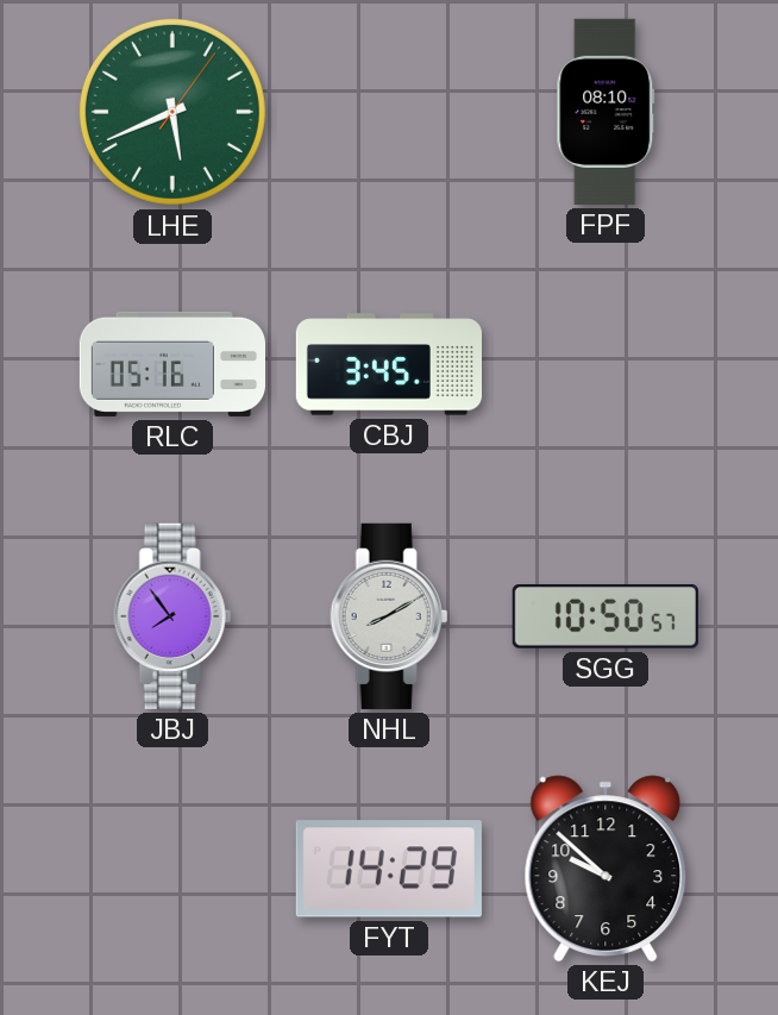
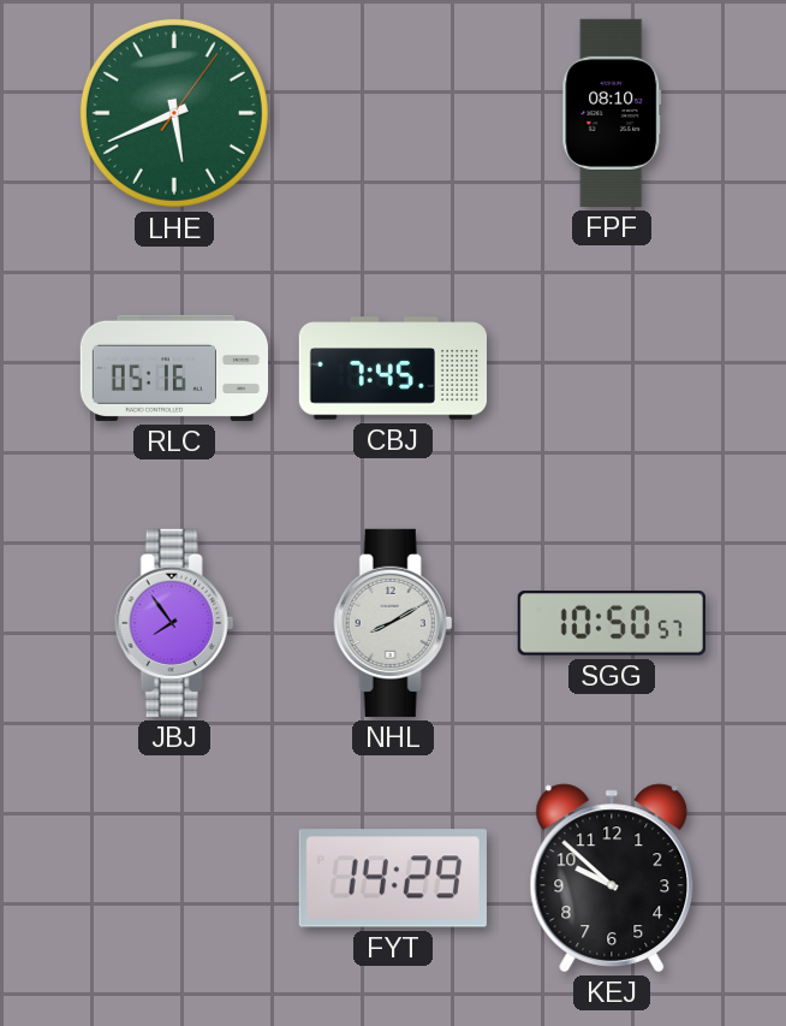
CBJ: 3:45 -> 7:45
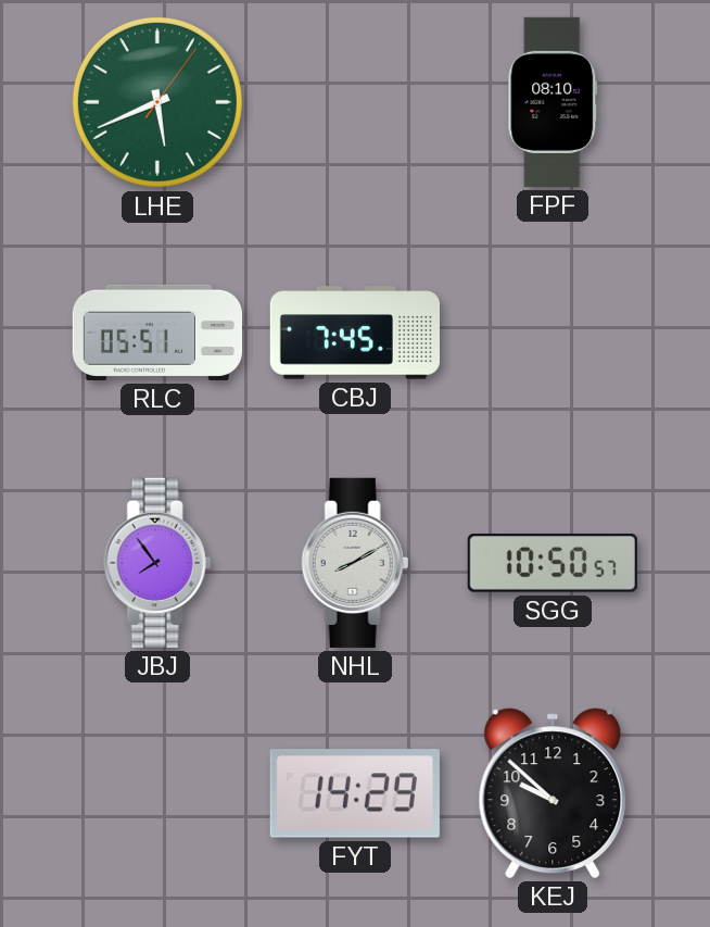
RLC: 05:16 -> 05:51
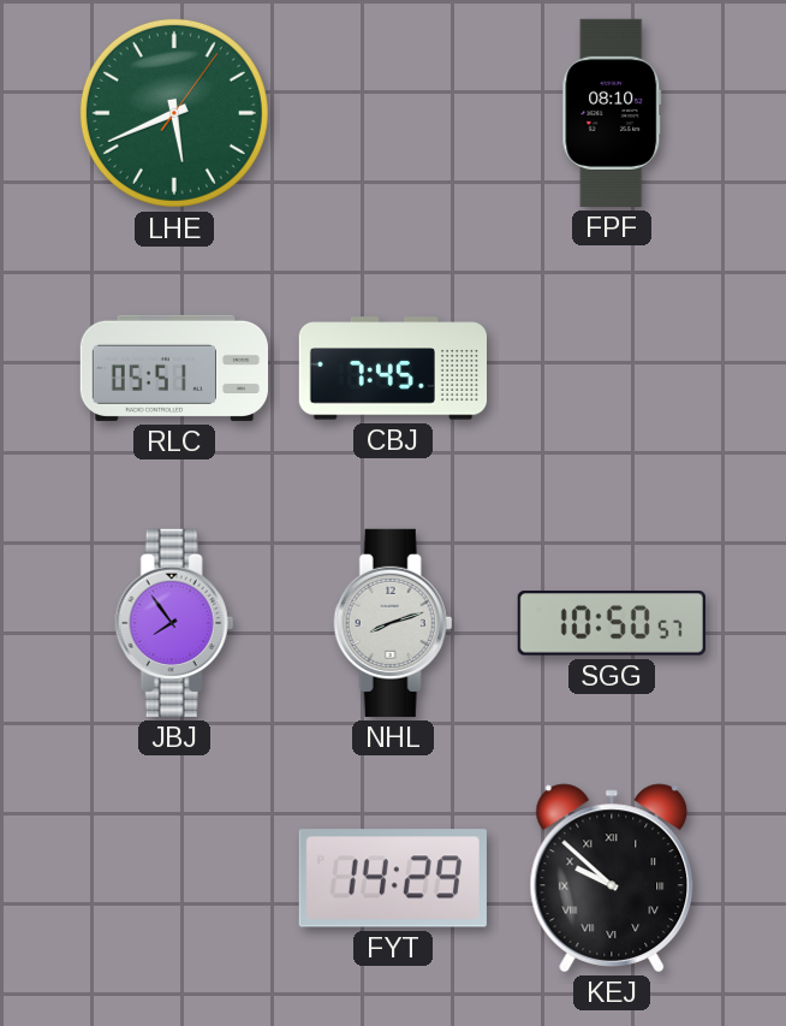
NHL: 8:10 -> 8:12
KEJ numerals: Arabic -> Roman
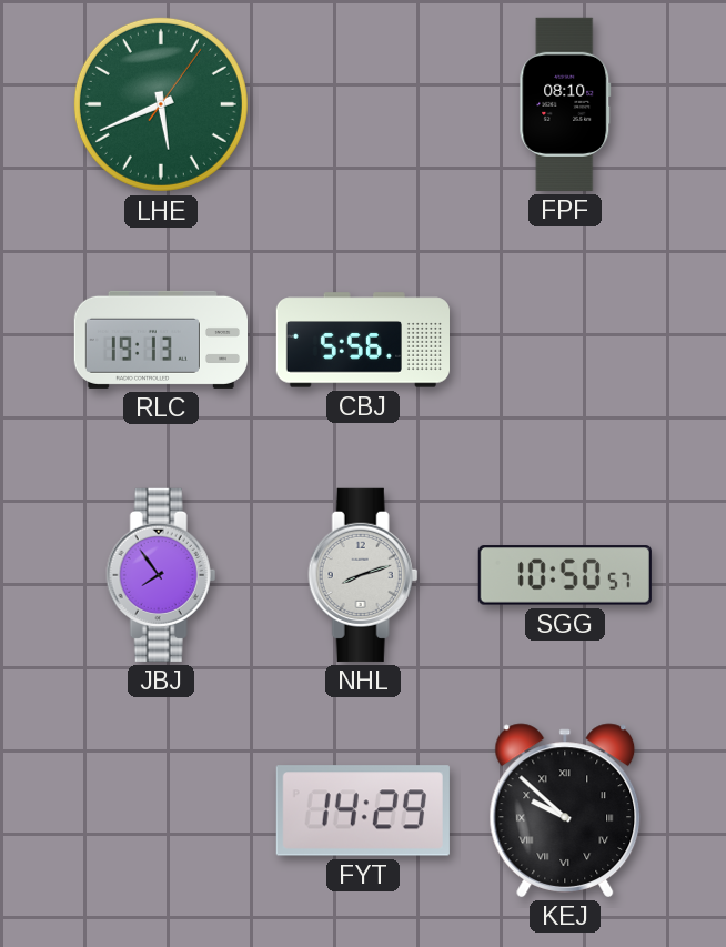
RLC: 05:51 -> 19:13
CBJ: 7:45 -> 5:56
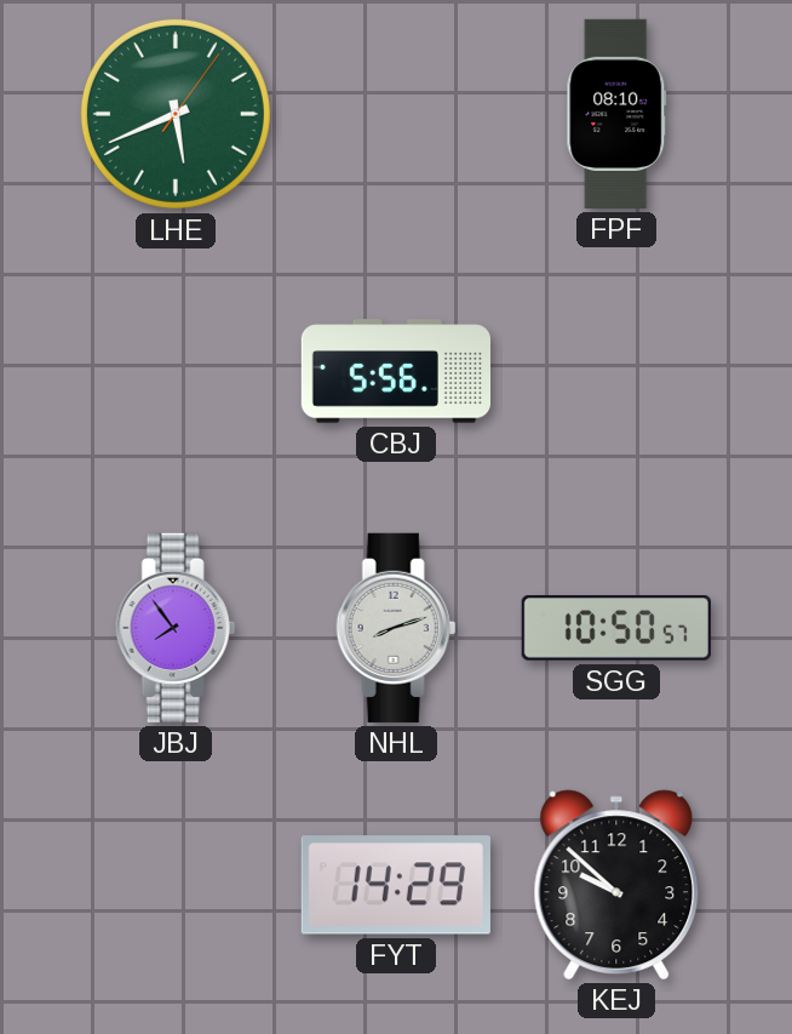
RLC: 19:13 -> none
KEJ numerals: Roman -> Arabic
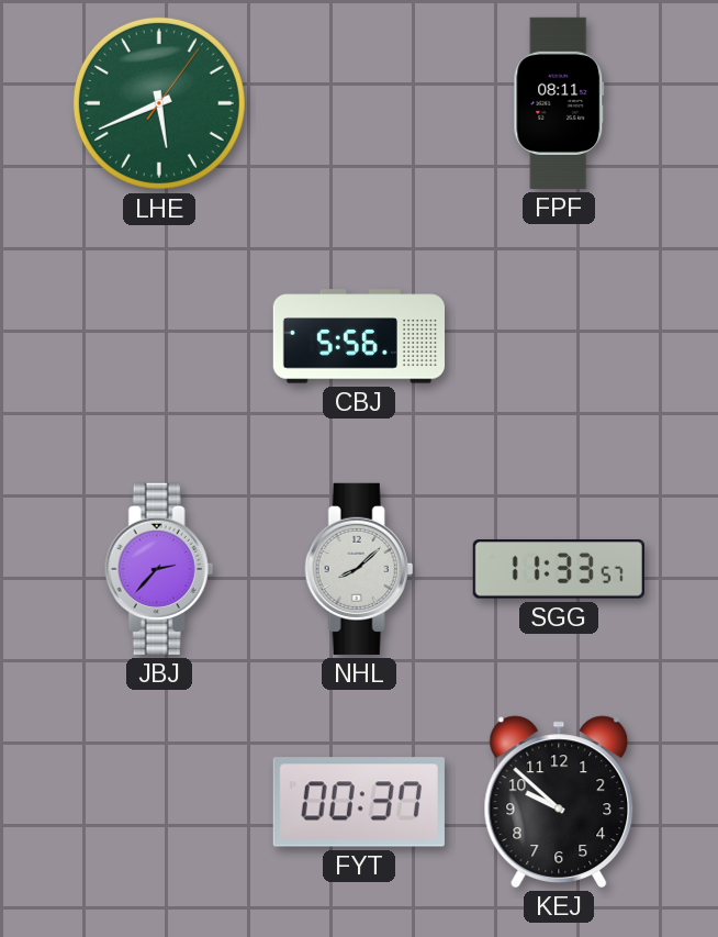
FPF: 08:10 -> 08:11
JBJ: 7:54 -> 2:37
NHL: 8:12 -> 8:08
SGG: 10:50 -> 11:33
FYT: 14:29 -> 00:37
